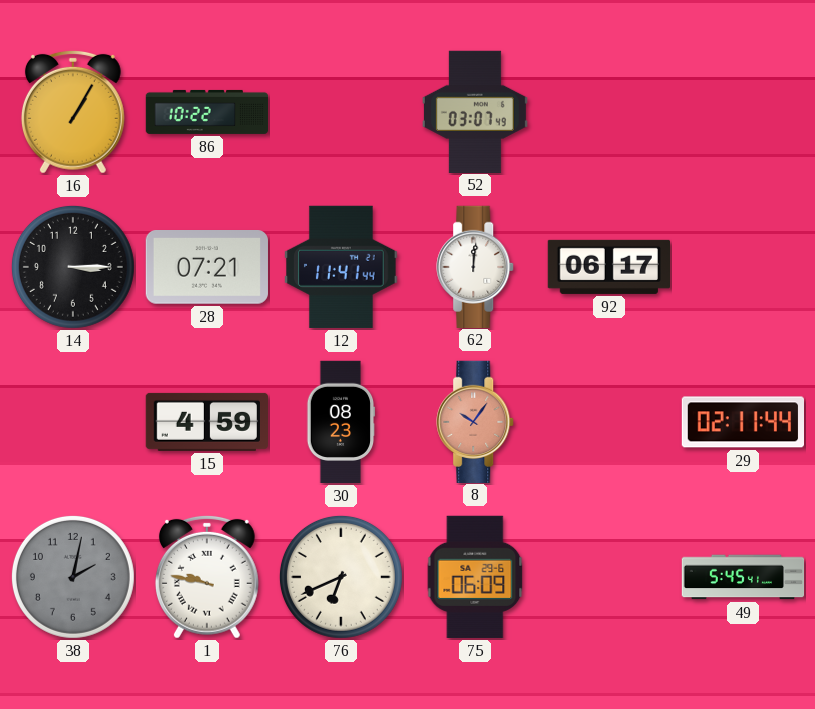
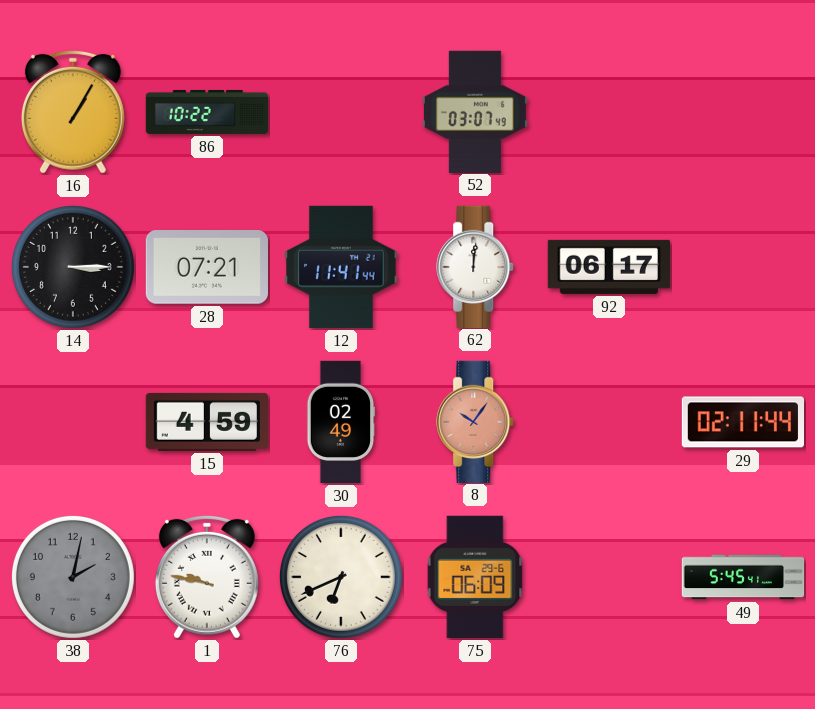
30: 08:23 -> 02:49
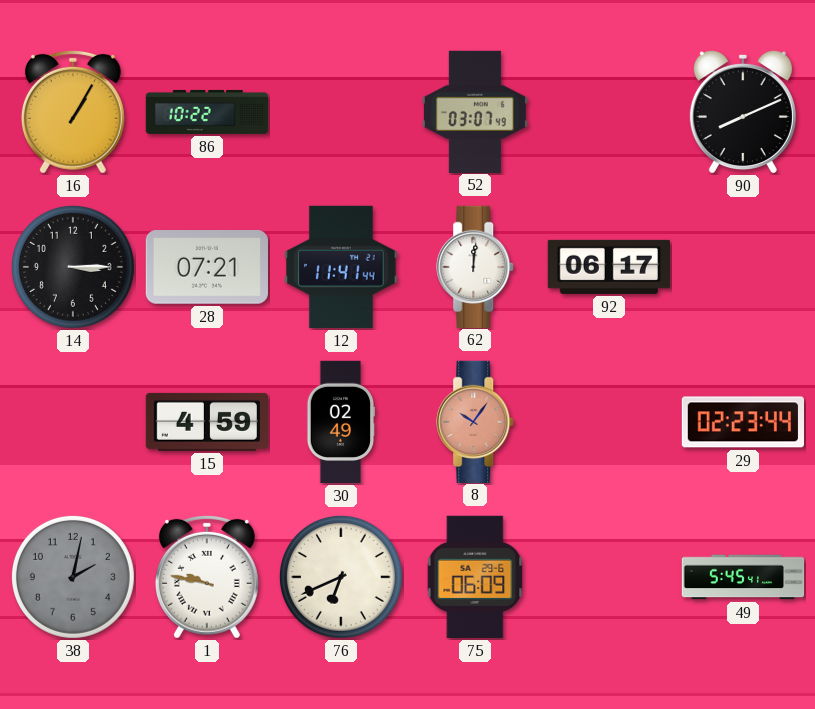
90: none -> 8:11
29: 02:11 -> 02:23
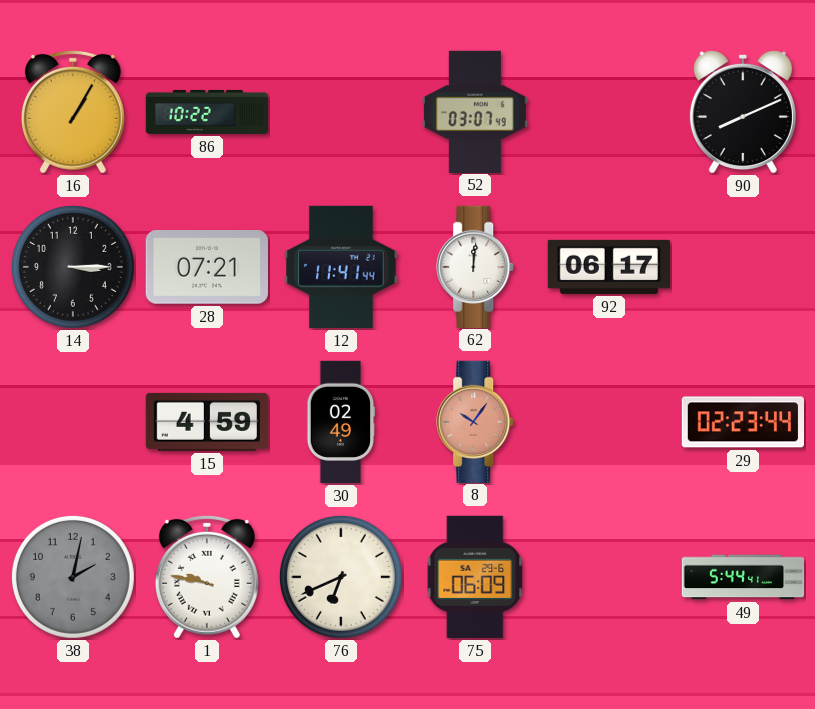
49: 5:45 -> 5:44
